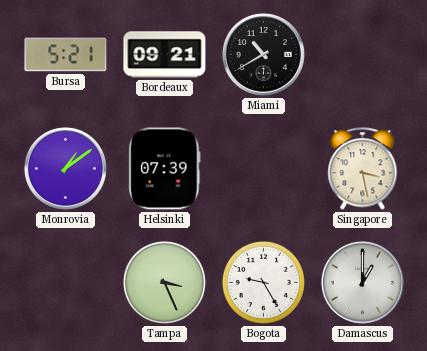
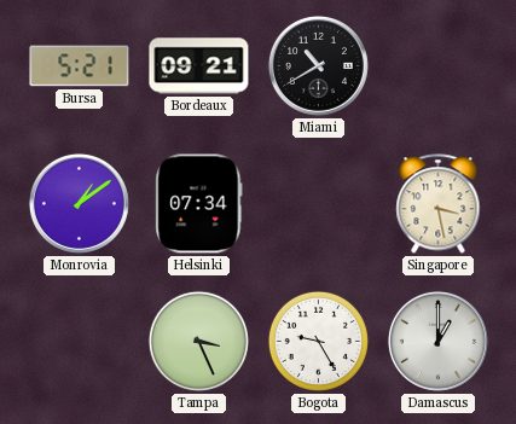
Helsinki: 07:39 -> 07:34
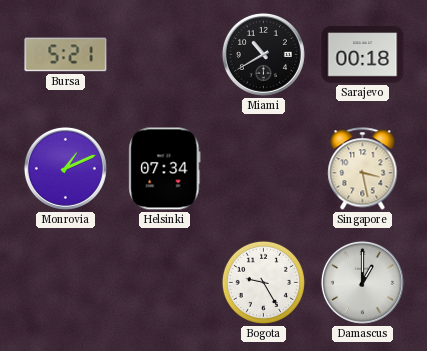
Bordeaux: 09:21 -> none
Sarajevo: none -> 00:18
Monrovia: 1:09 -> 1:11
Tampa: 3:26 -> none
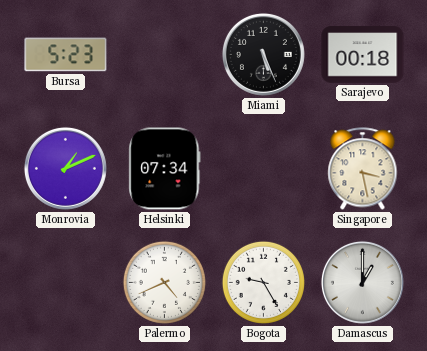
Bursa: 5:21 -> 5:23
Miami: 10:40 -> 5:26
Palermo: none -> 4:41
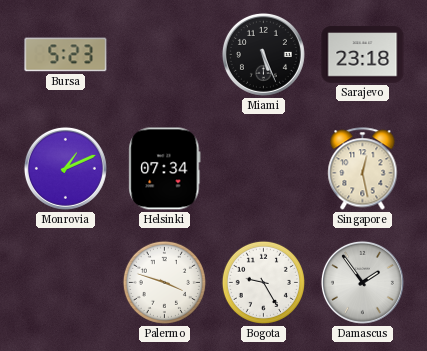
Sarajevo: 00:18 -> 23:18
Singapore: 3:28 -> 12:28
Palermo: 4:41 -> 3:48
Damascus: 1:00 -> 1:54
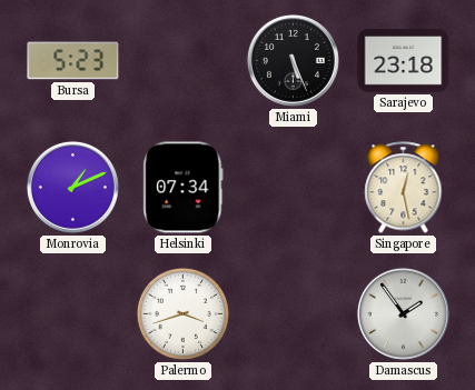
Palermo: 3:48 -> 3:42
Bogota: 9:25 -> none
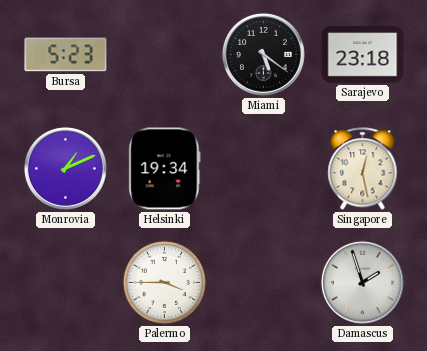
Miami: 5:26 -> 5:21
Helsinki: 07:34 -> 19:34
Palermo: 3:42 -> 3:45
Damascus: 1:54 -> 1:57
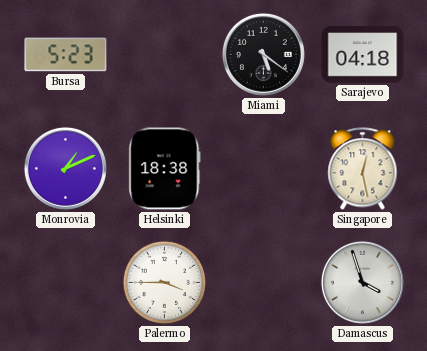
Sarajevo: 23:18 -> 04:18
Helsinki: 19:34 -> 18:38
Damascus: 1:57 -> 3:57
